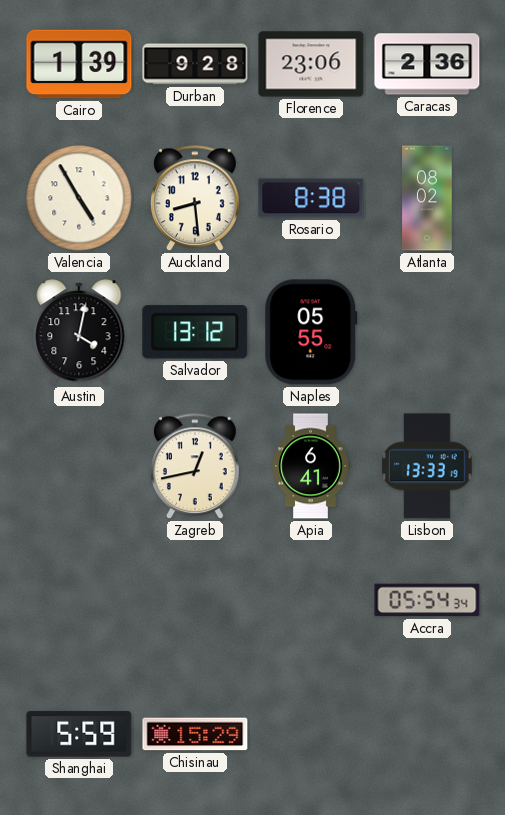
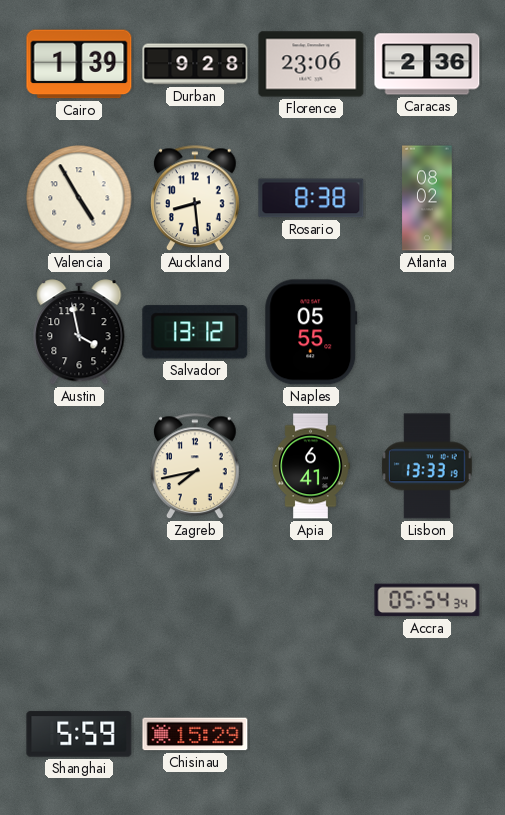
Austin: 4:02 -> 3:58
Zagreb: 12:43 -> 7:43
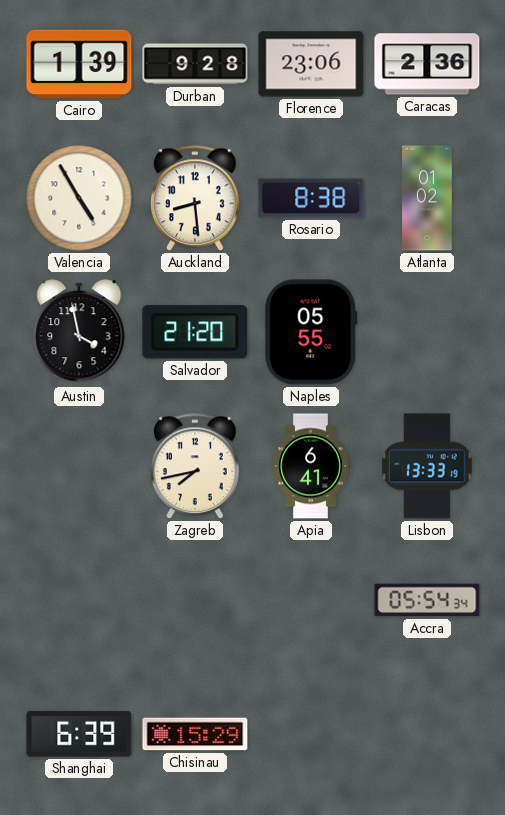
Atlanta: 08:02 -> 01:02
Salvador: 13:12 -> 21:20
Shanghai: 5:59 -> 6:39
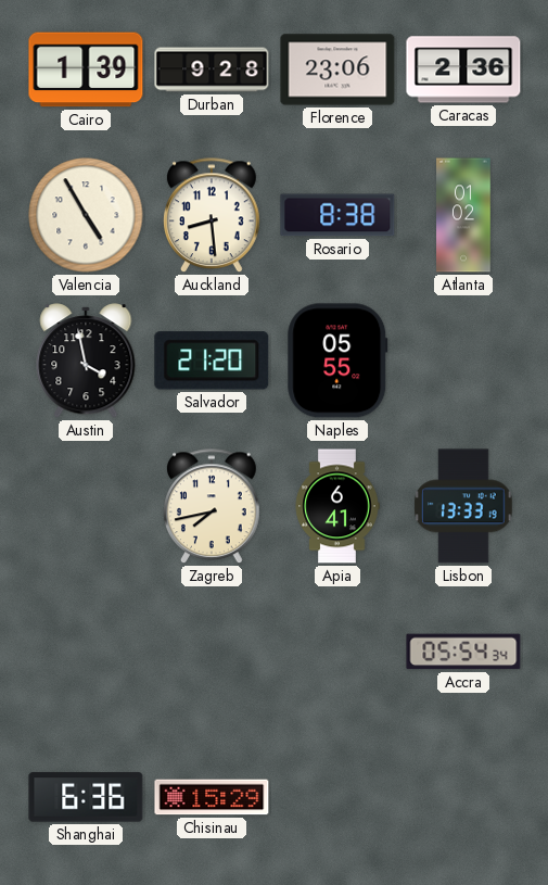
Shanghai: 6:39 -> 6:36
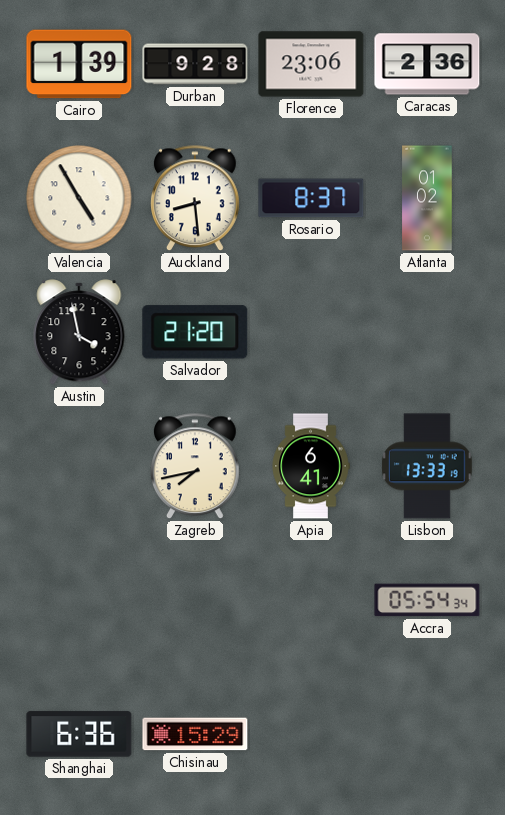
Rosario: 8:38 -> 8:37
Naples: 05:55 -> none
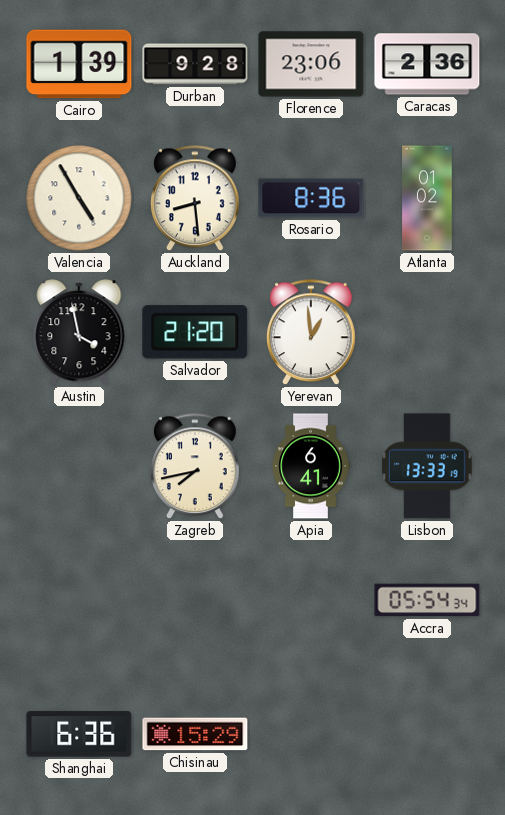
Rosario: 8:37 -> 8:36
Yerevan: none -> 12:59
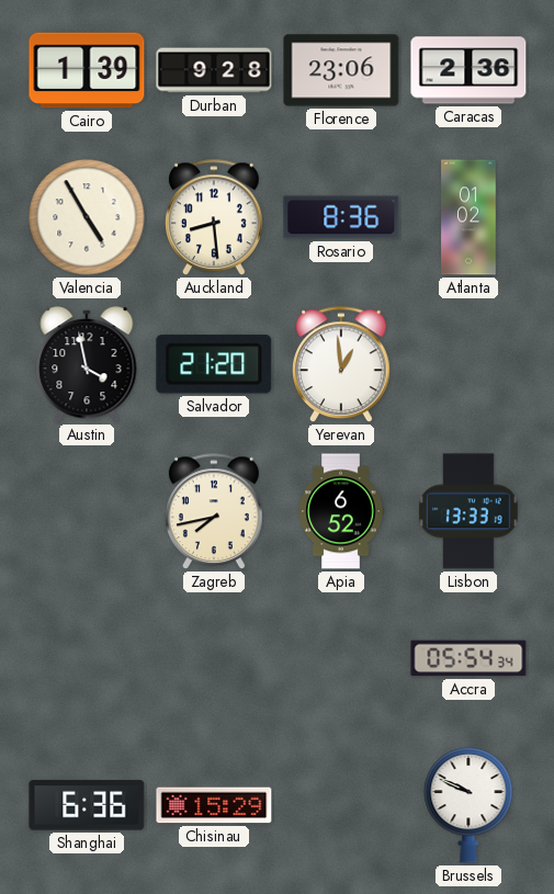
Apia: 6:41 -> 6:52
Brussels: none -> 9:49
